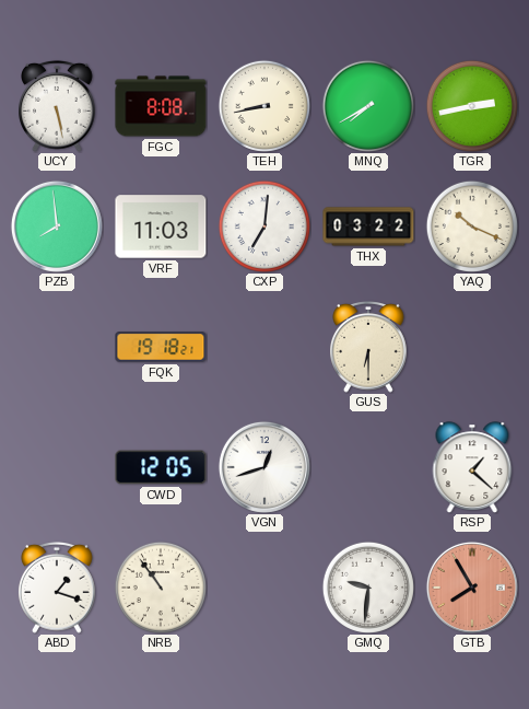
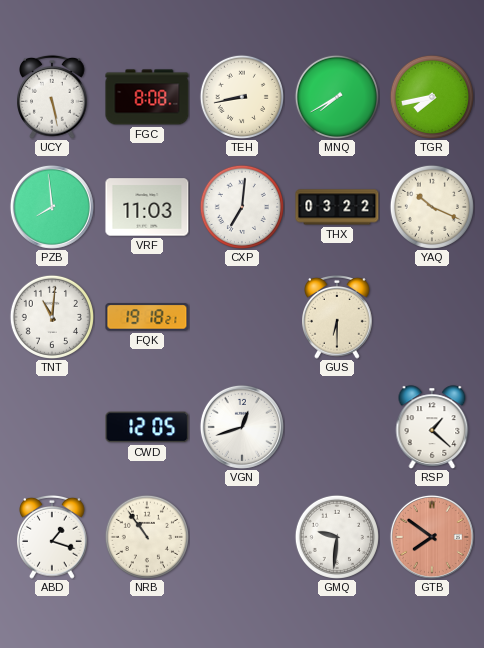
TGR: 2:43 -> 7:43
TNT: none -> 11:01
GTB: 7:55 -> 7:51
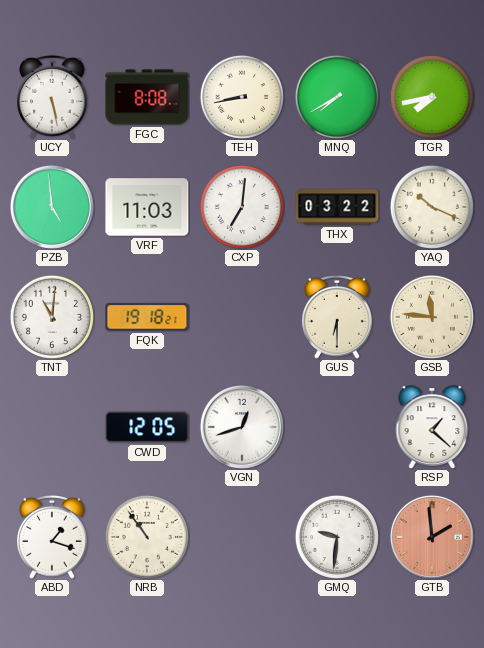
PZB: 7:59 -> 4:59
GSB: none -> 11:46
GTB: 7:51 -> 1:59
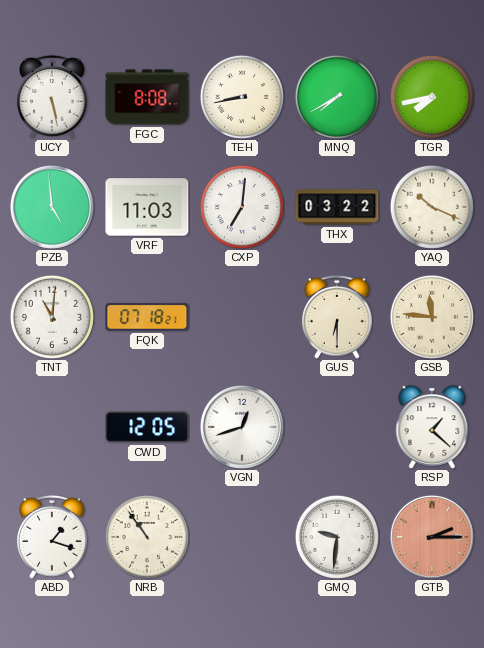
FQK: 19:18 -> 07:18
GTB: 1:59 -> 2:15
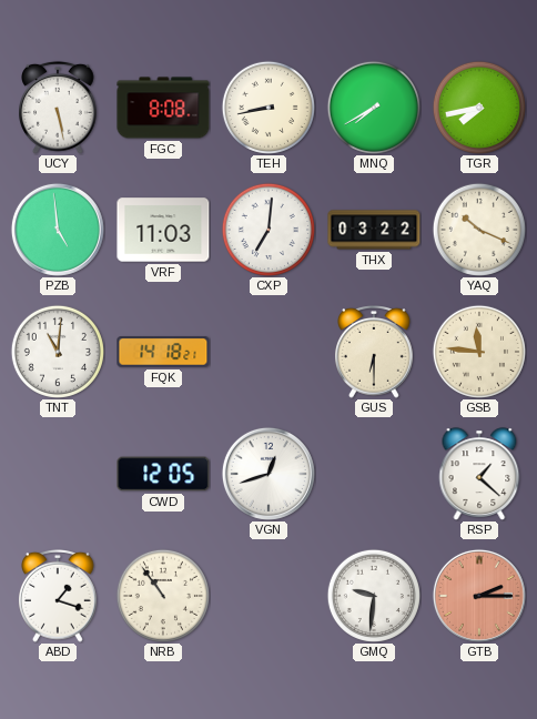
FQK: 07:18 -> 14:18
